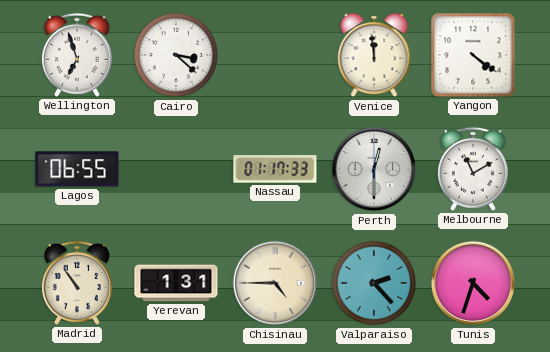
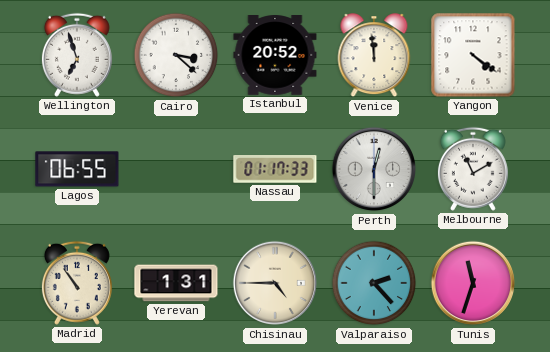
Istanbul: none -> 20:52
Tunis: 4:33 -> 11:33
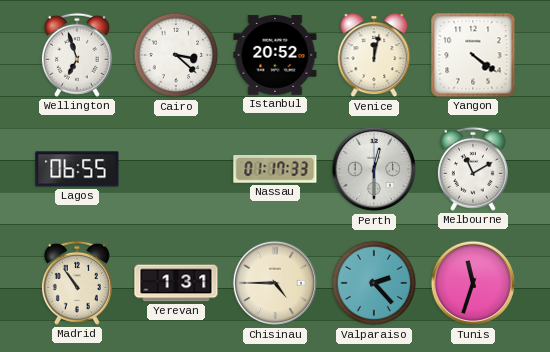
Venice: 11:59 -> 12:02
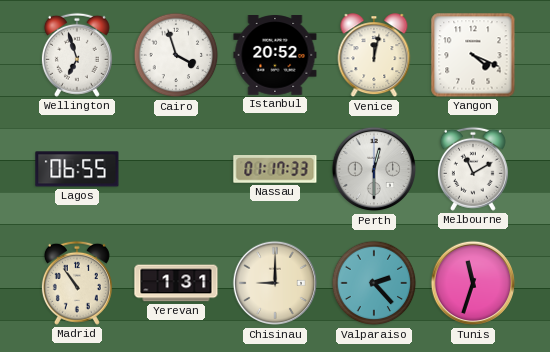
Cairo: 3:22 -> 3:57
Yangon: 4:21 -> 4:19
Chisinau: 4:45 -> 9:00
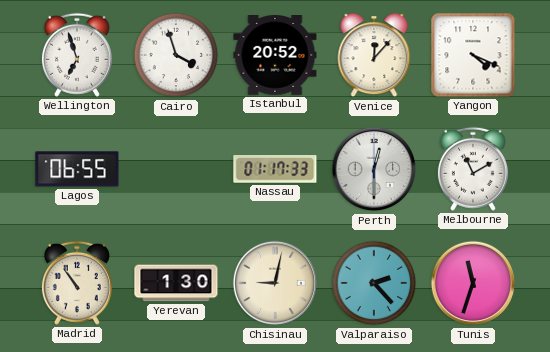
Venice: 12:02 -> 12:07
Yerevan: 1:31 -> 1:30
Chisinau: 9:00 -> 9:02
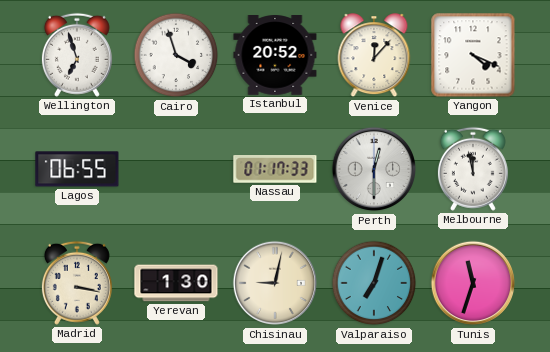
Melbourne: 11:10 -> 11:58
Madrid: 10:54 -> 3:17
Valparaiso: 2:23 -> 7:03
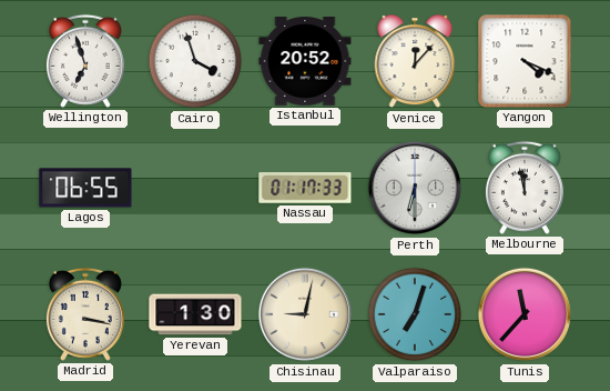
Perth: 12:30 -> 6:30
Tunis: 11:33 -> 11:37
